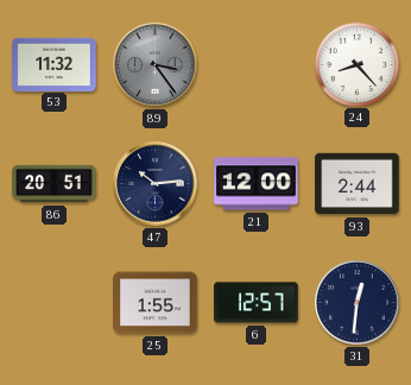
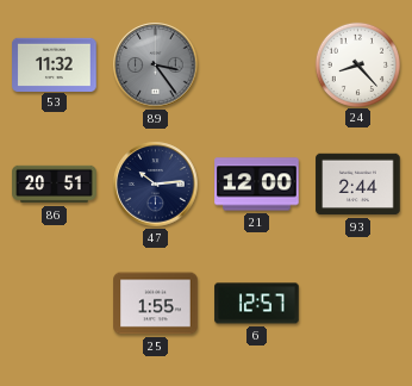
31: 12:31 -> none
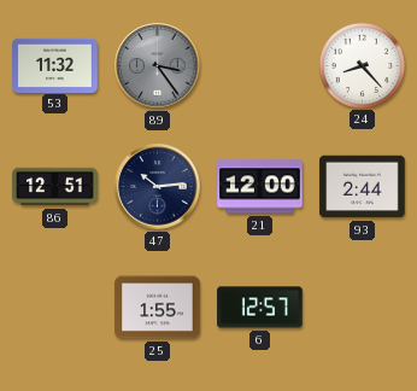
86: 20:51 -> 12:51
